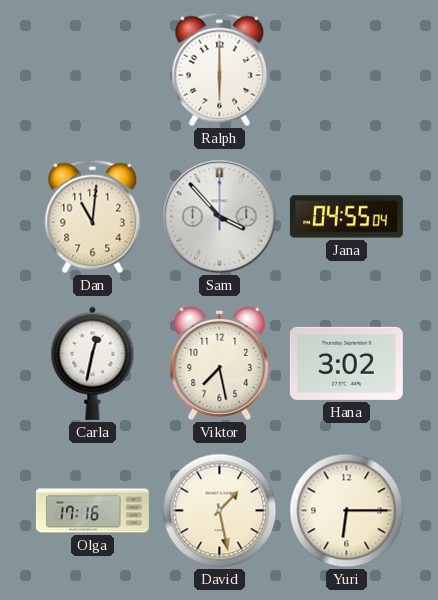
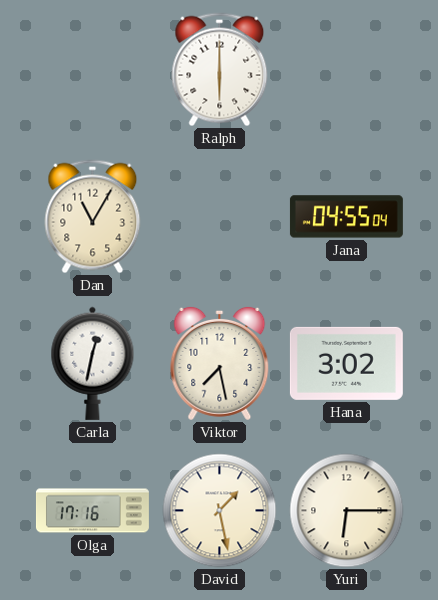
Dan: 11:01 -> 11:05
Sam: 3:53 -> none
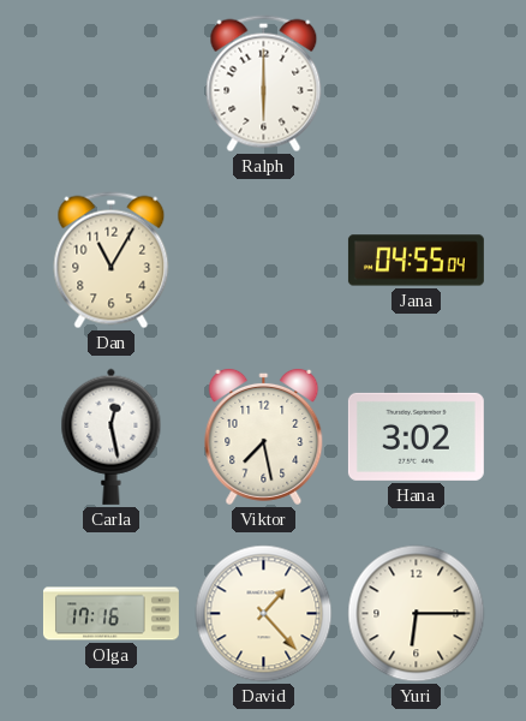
Carla: 12:32 -> 12:28
David: 1:28 -> 1:23
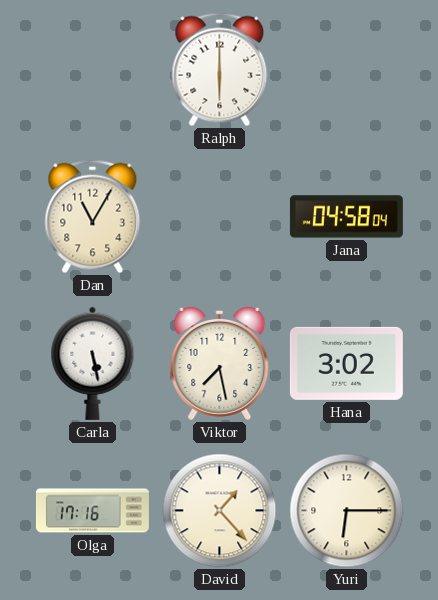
Jana: 04:55 -> 04:58
Carla: 12:28 -> 5:28
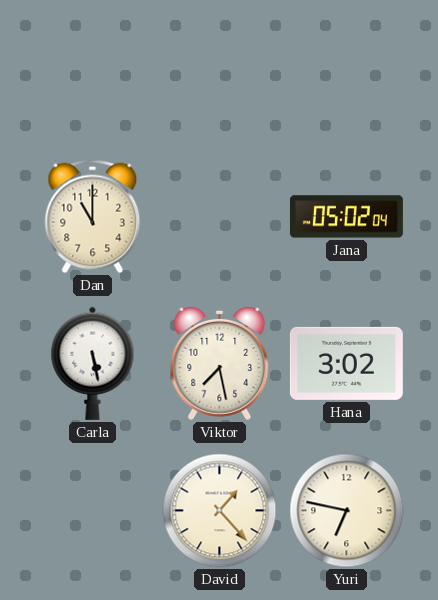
Ralph: 6:00 -> none
Dan: 11:05 -> 11:00
Jana: 04:58 -> 05:02
Olga: 17:16 -> none
Yuri: 6:15 -> 6:47
